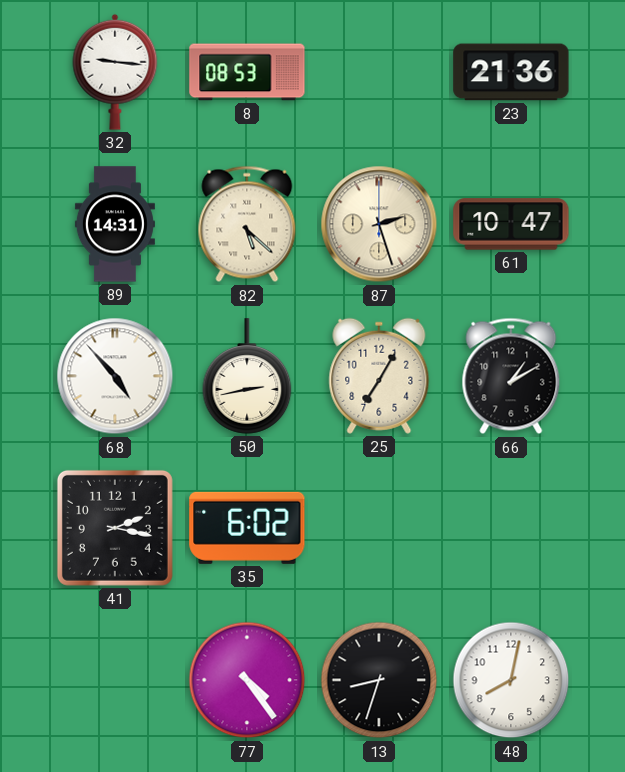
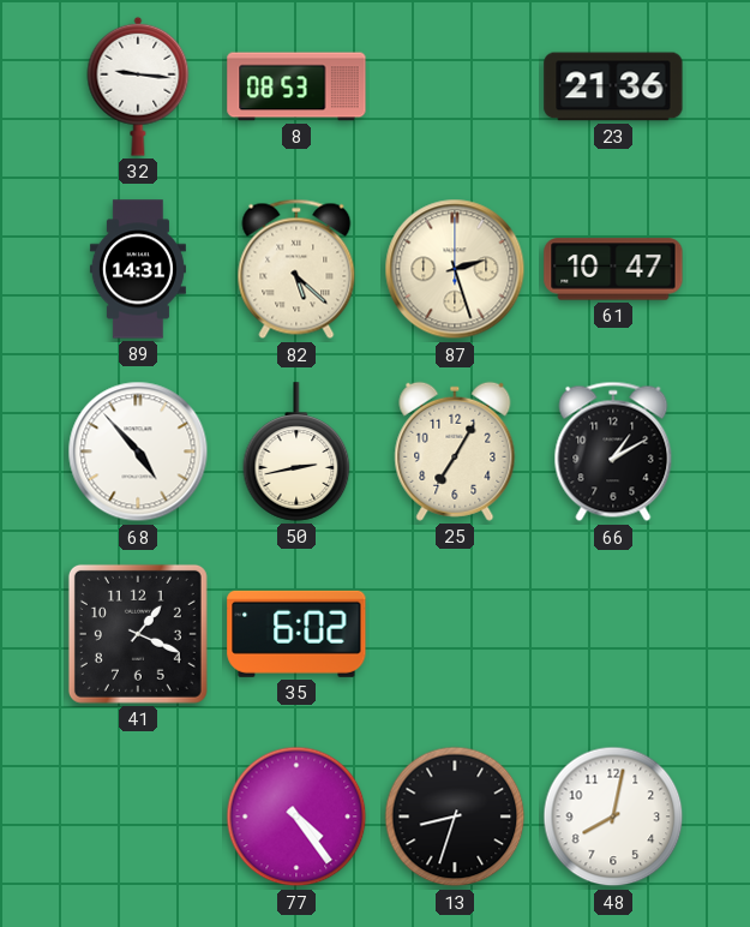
41: 2:17 -> 1:19
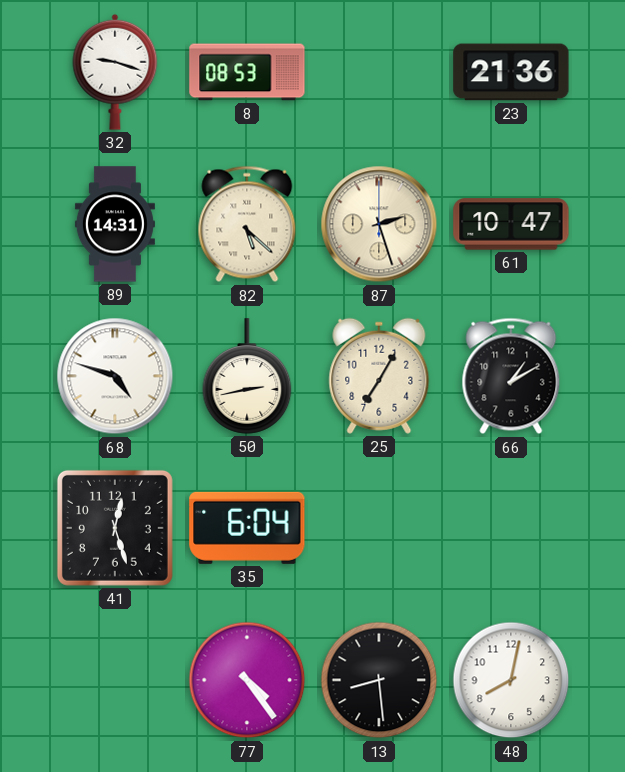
32: 9:16 -> 9:18
68: 4:53 -> 4:48
41: 1:19 -> 12:27
35: 6:02 -> 6:04
13: 8:33 -> 8:29
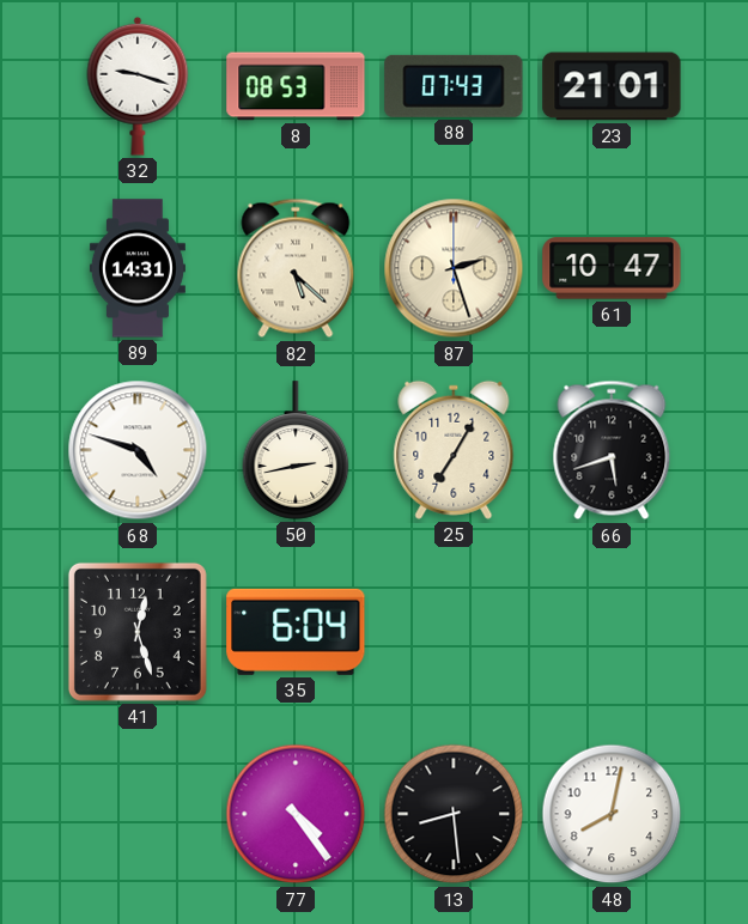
88: none -> 07:43
23: 21:36 -> 21:01
66: 1:10 -> 5:42
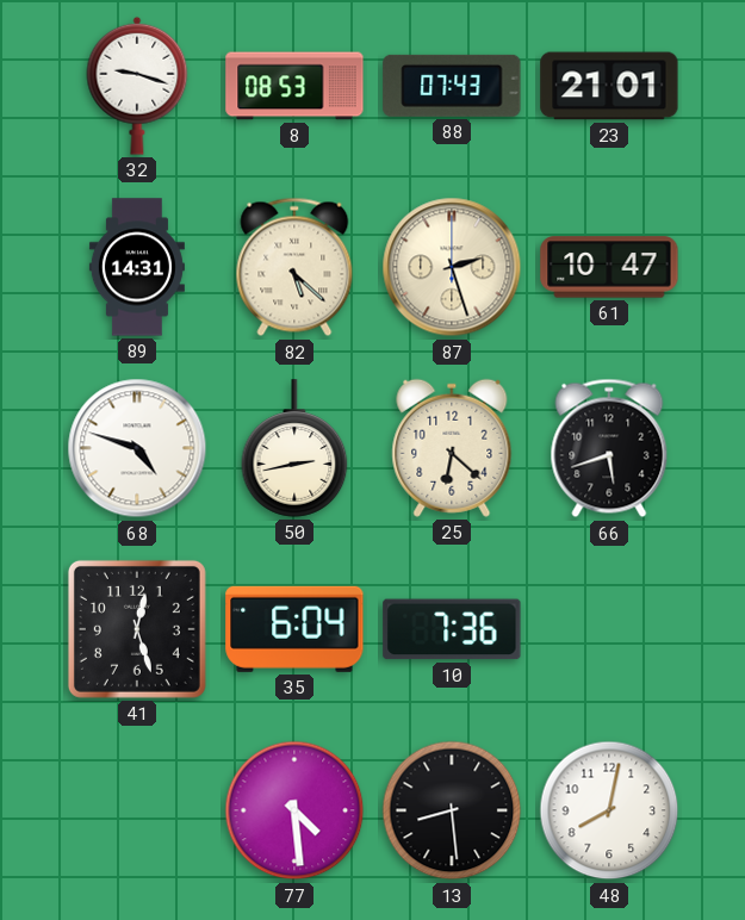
25: 7:05 -> 6:22
10: none -> 7:36
77: 4:24 -> 4:29
